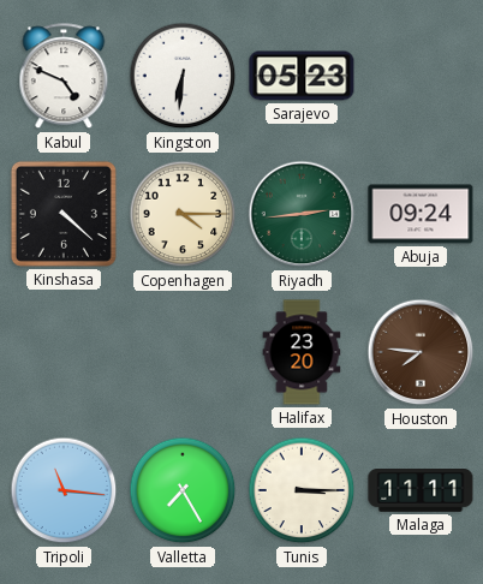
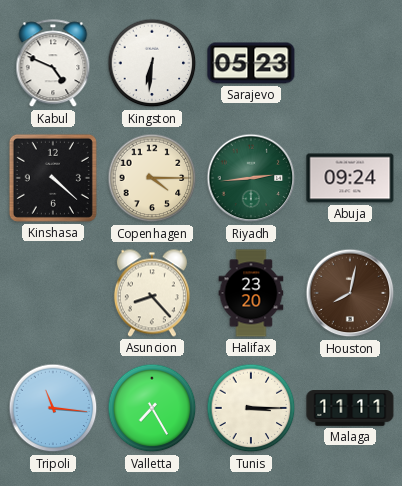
Asuncion: none -> 8:23
Houston: 7:46 -> 8:02
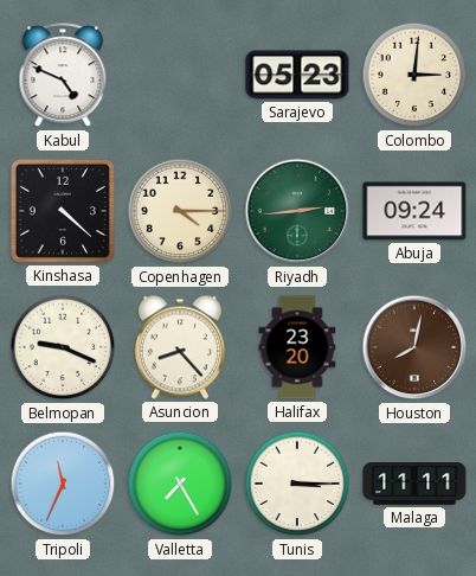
Kingston: 6:31 -> none
Colombo: none -> 3:01
Belmopan: none -> 9:19
Tripoli: 11:16 -> 11:34
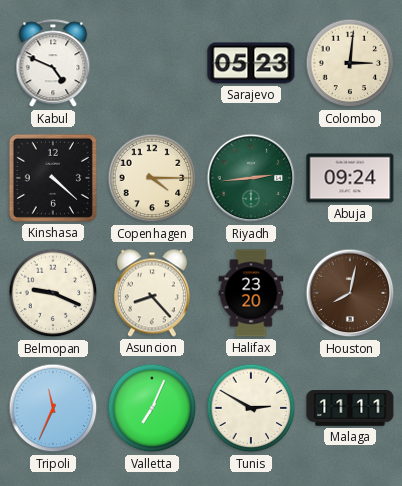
Valletta: 7:25 -> 7:04
Tunis: 3:15 -> 2:50
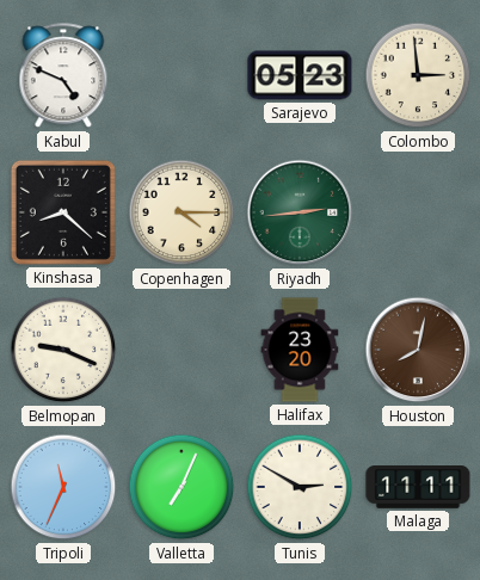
Colombo: 3:01 -> 2:59
Kinshasa: 4:22 -> 8:22
Abuja: 09:24 -> none
Asuncion: 8:23 -> none
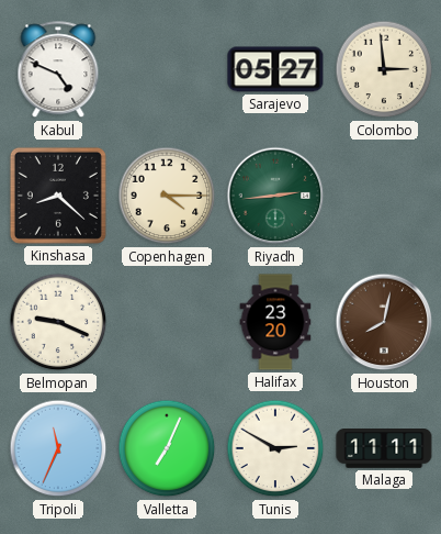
Sarajevo: 05:23 -> 05:27
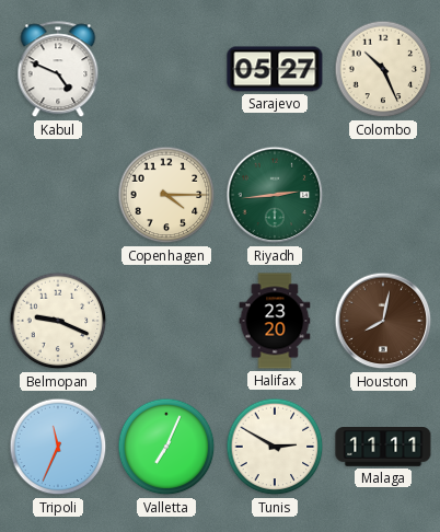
Colombo: 2:59 -> 10:26
Kinshasa: 8:22 -> none
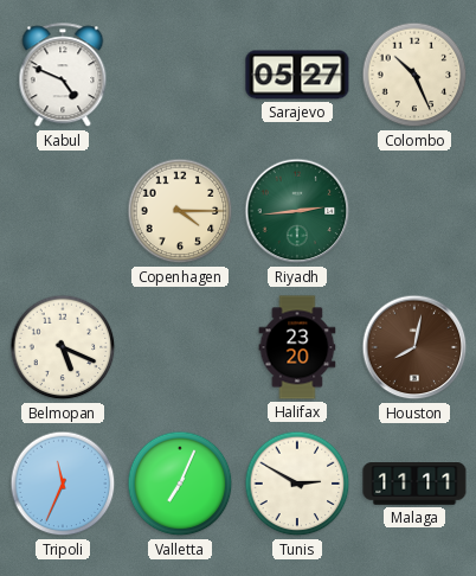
Belmopan: 9:19 -> 5:19
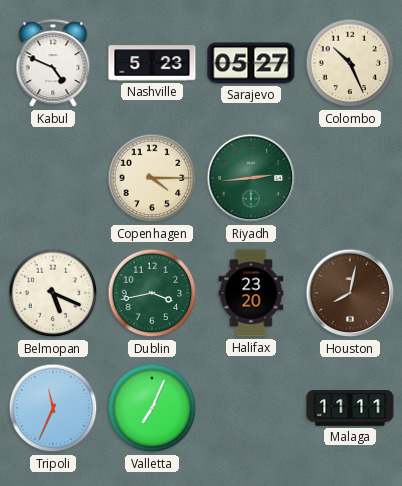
Nashville: none -> 5:23
Dublin: none -> 3:43
Tunis: 2:50 -> none
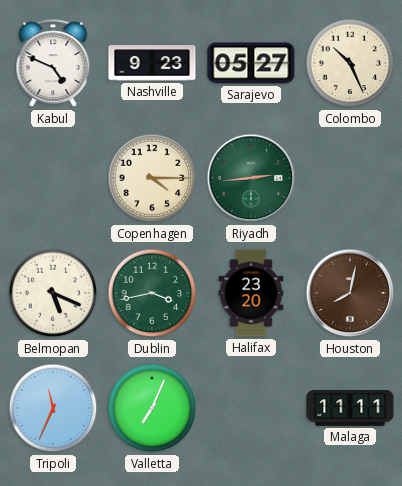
Nashville: 5:23 -> 9:23
